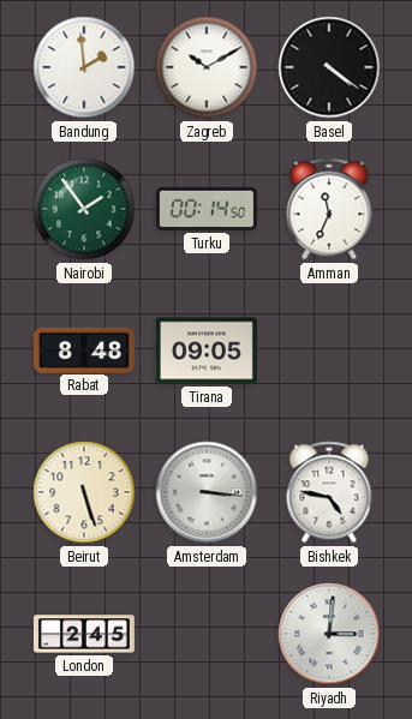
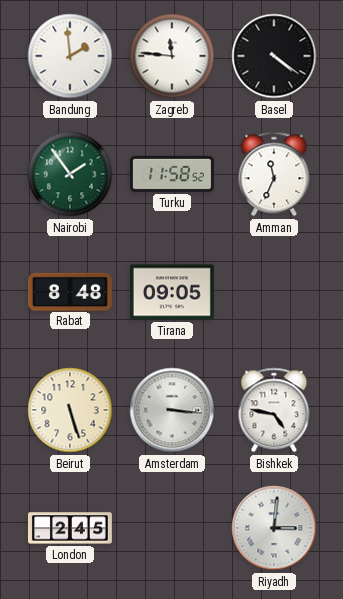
Zagreb: 10:10 -> 11:46
Turku: 00:14 -> 11:58
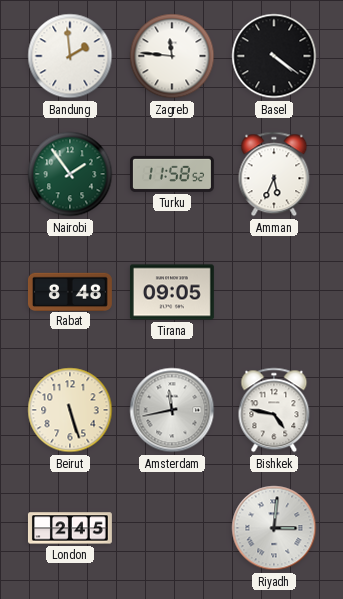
Amman: 11:34 -> 5:34
Amsterdam: 3:16 -> 11:43
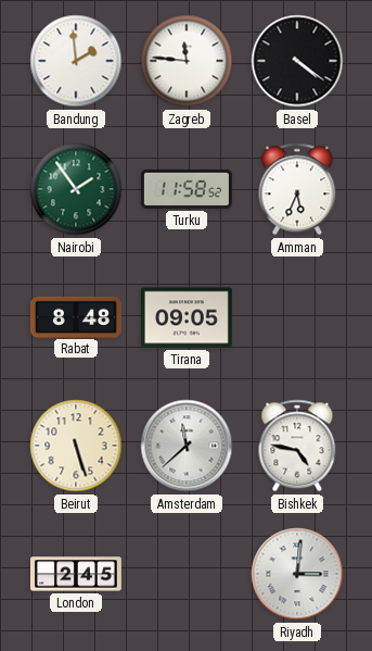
Amsterdam: 11:43 -> 11:38
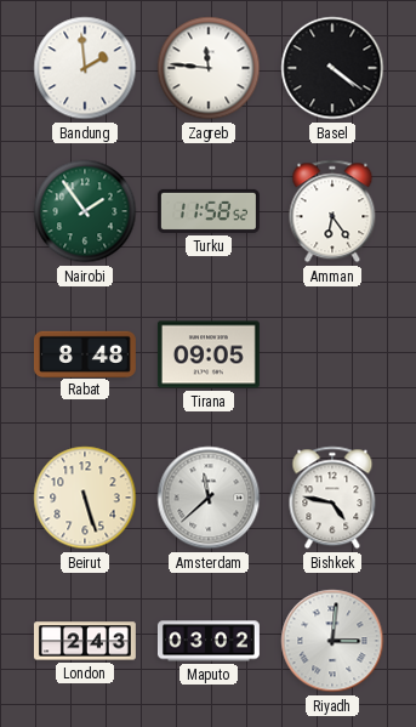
Amman: 5:34 -> 6:24
London: 2:45 -> 2:43
Maputo: none -> 03:02
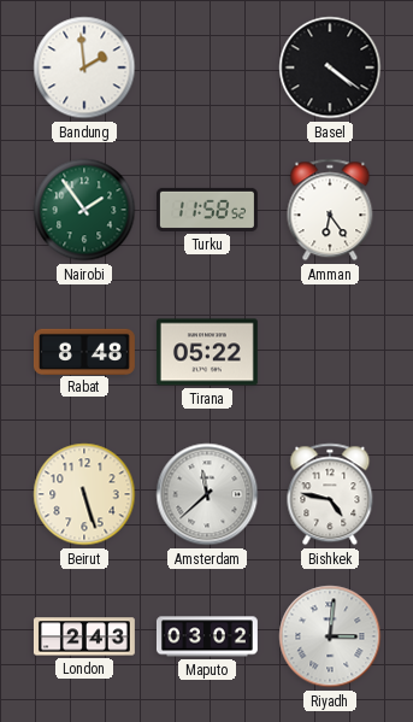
Zagreb: 11:46 -> none
Tirana: 09:05 -> 05:22
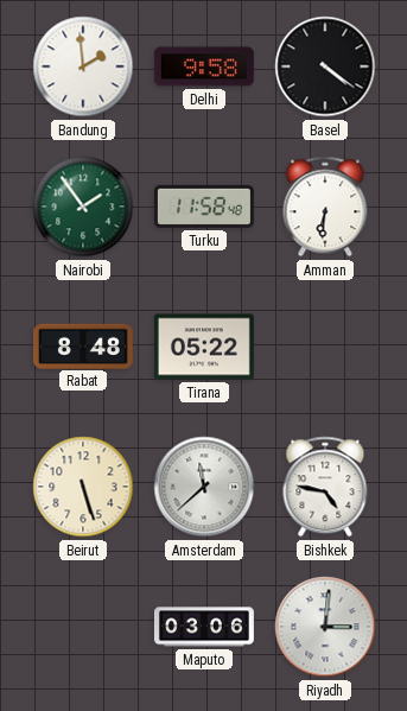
Delhi: none -> 9:58
Turku: 11:58:52 -> 11:58:48
Amman: 6:24 -> 6:31
London: 2:43 -> none
Maputo: 03:02 -> 03:06
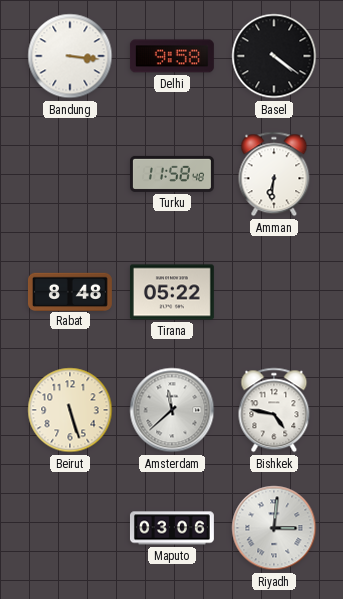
Bandung: 1:59 -> 3:16
Nairobi: 1:54 -> none
